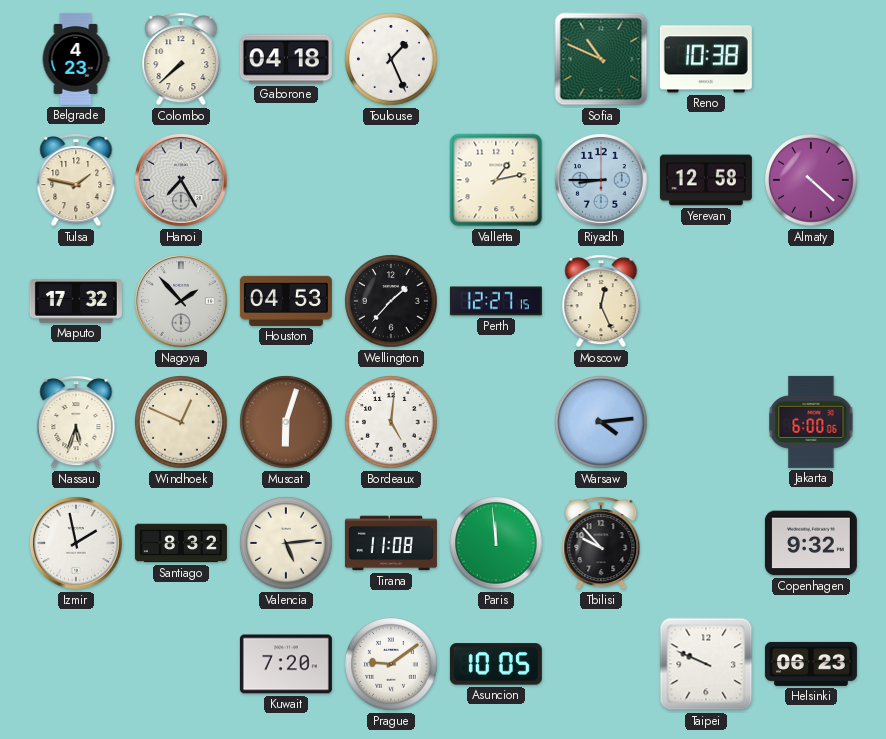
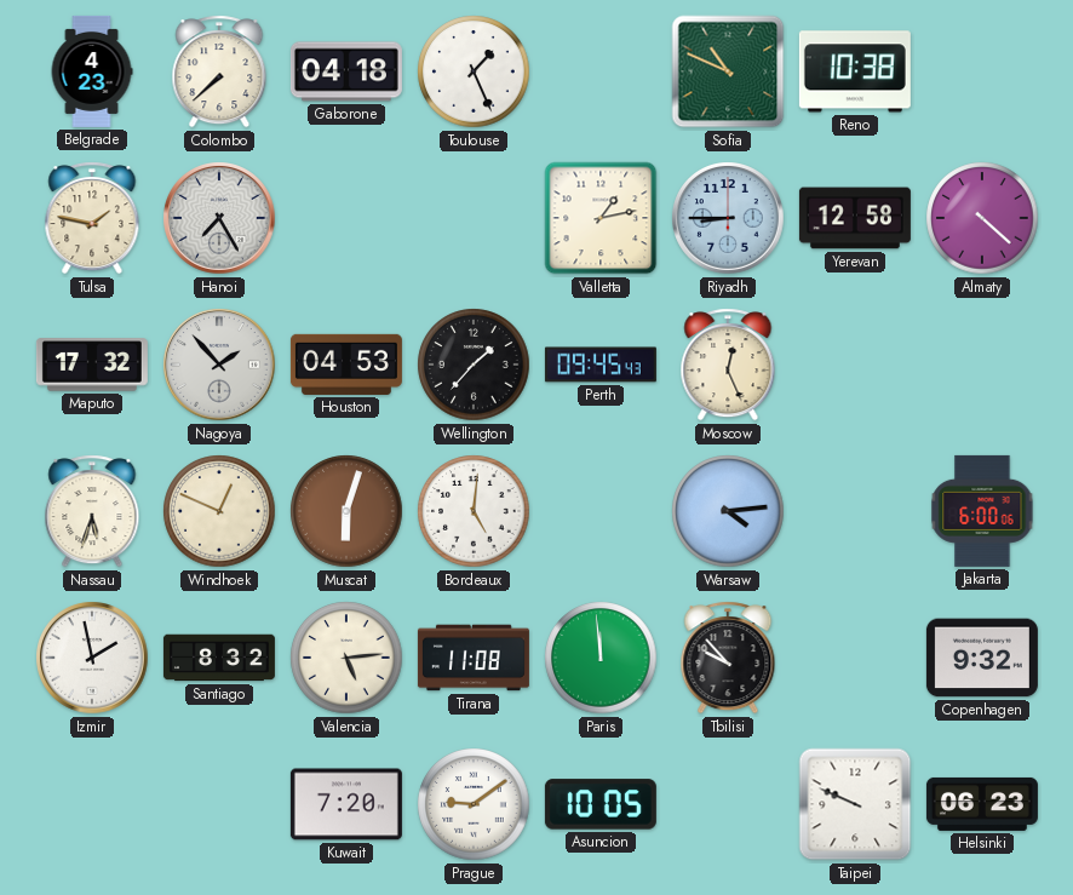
Perth: 12:27 -> 09:45
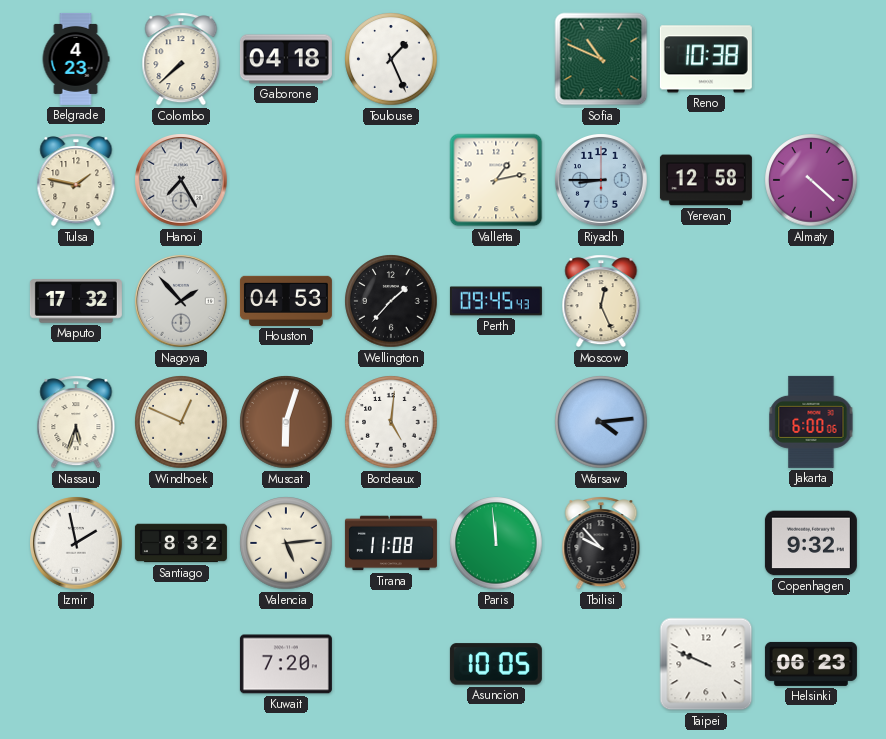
Prague: 9:09 -> none
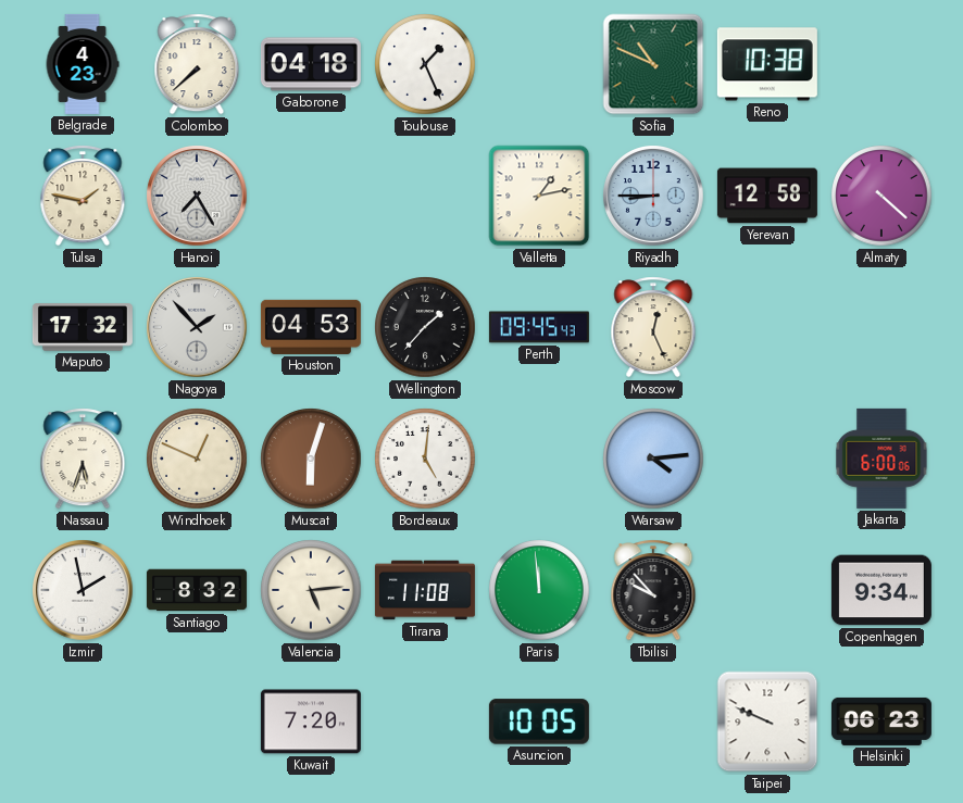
Copenhagen: 9:32 -> 9:34
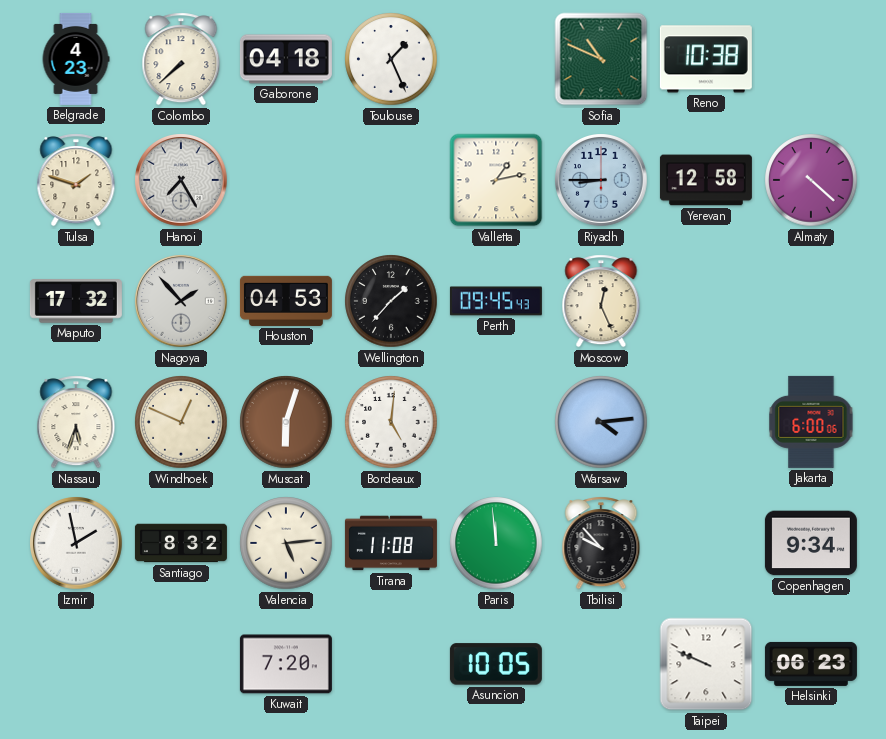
Tulsa: 1:47 -> 1:48
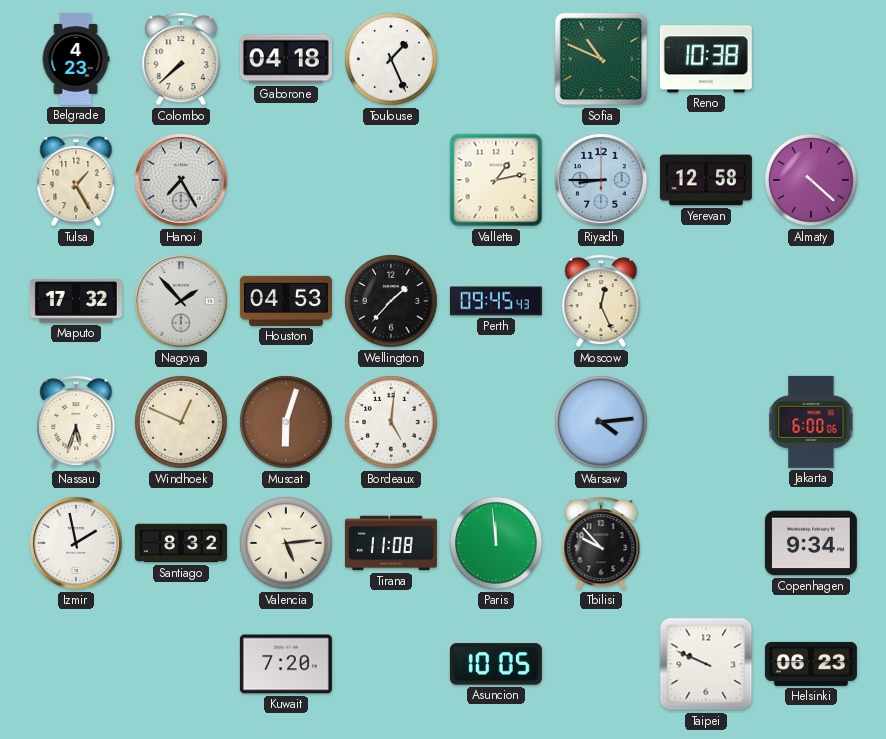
Tulsa: 1:48 -> 1:25
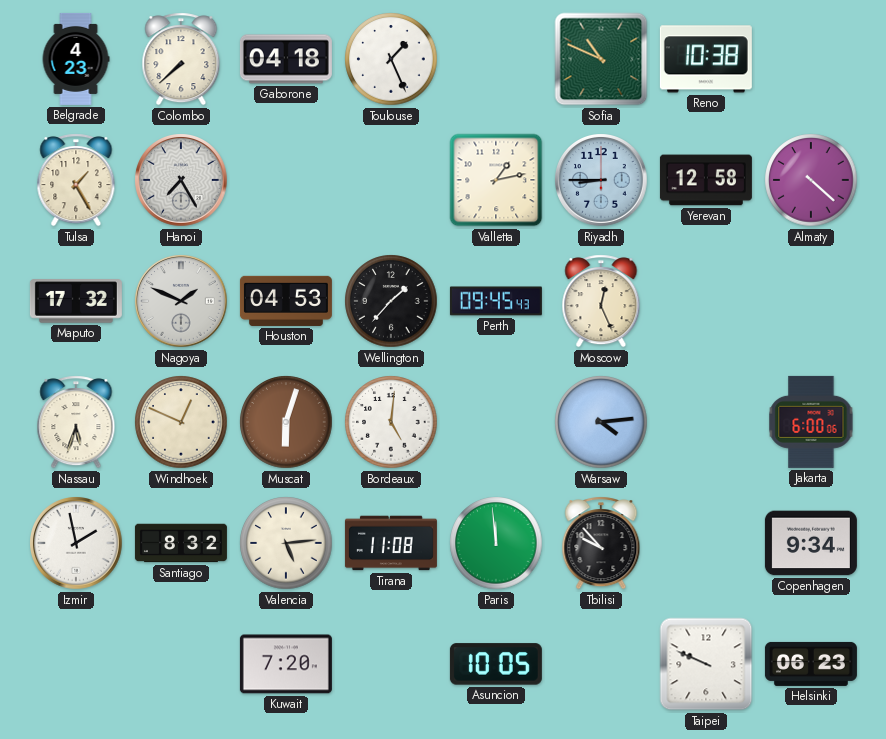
Nagoya: 1:53 -> 1:49
